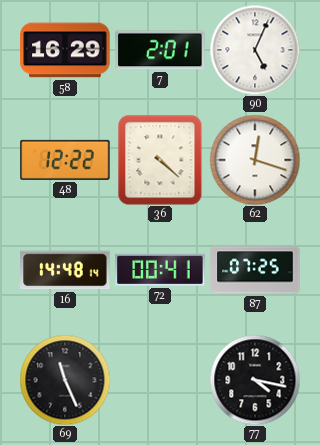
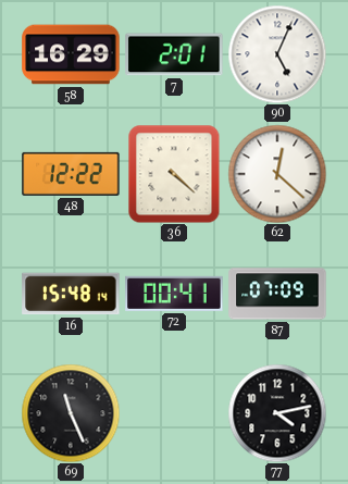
62: 12:18 -> 12:22
16: 14:48 -> 15:48
87: 07:25 -> 07:09
77: 4:17 -> 4:13
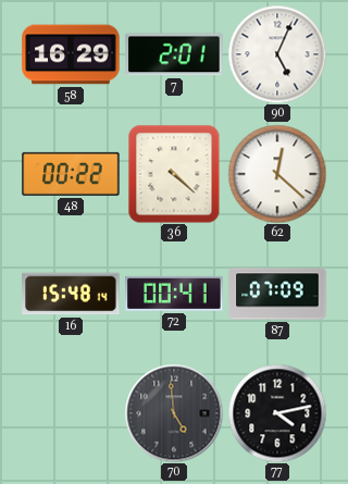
48: 12:22 -> 00:22
69: 11:26 -> none
70: none -> 4:59
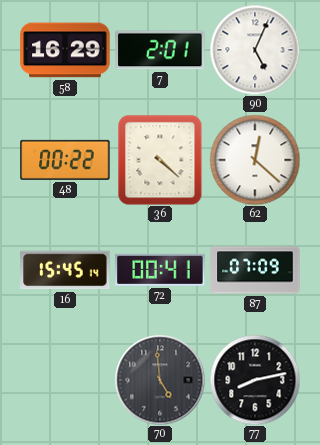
16: 15:48 -> 15:45
77: 4:13 -> 8:13
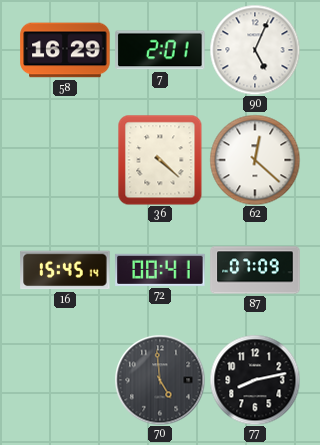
48: 00:22 -> none
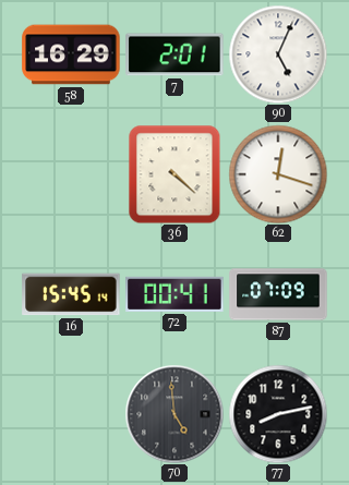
62: 12:22 -> 12:18
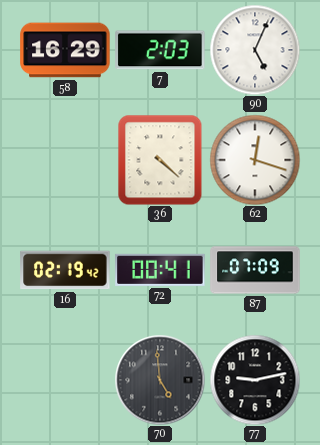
7: 2:01 -> 2:03
16: 15:45 -> 02:19
77: 8:13 -> 9:13
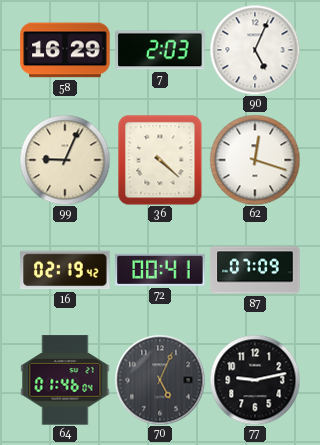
99: none -> 9:04
64: none -> 01:46
70: 4:59 -> 5:04
